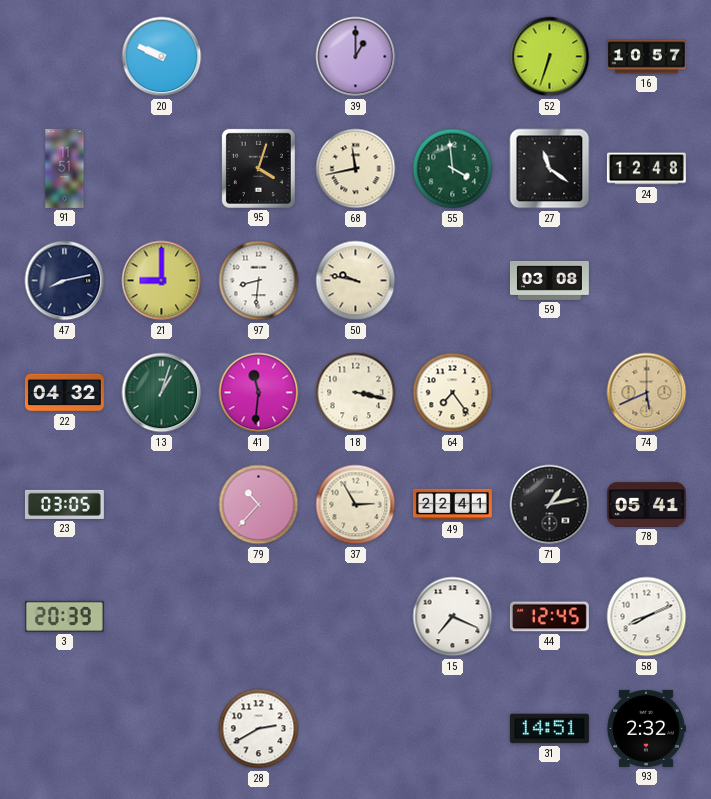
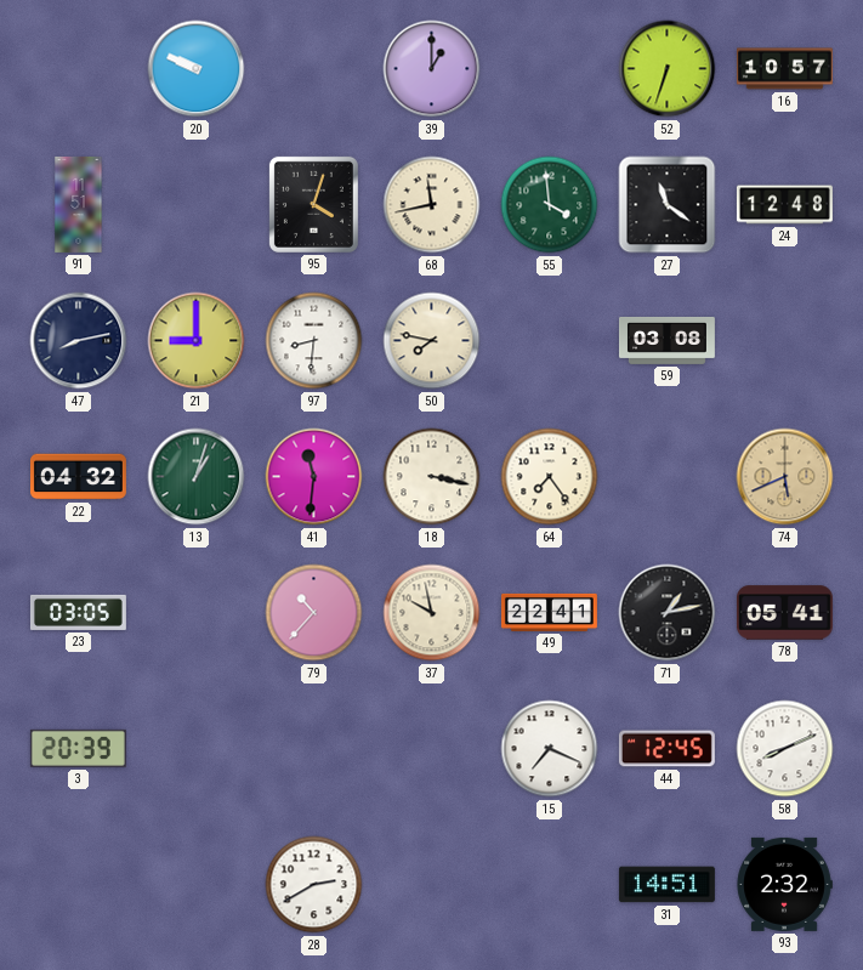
50: 9:47 -> 7:47
37: 2:55 -> 9:58
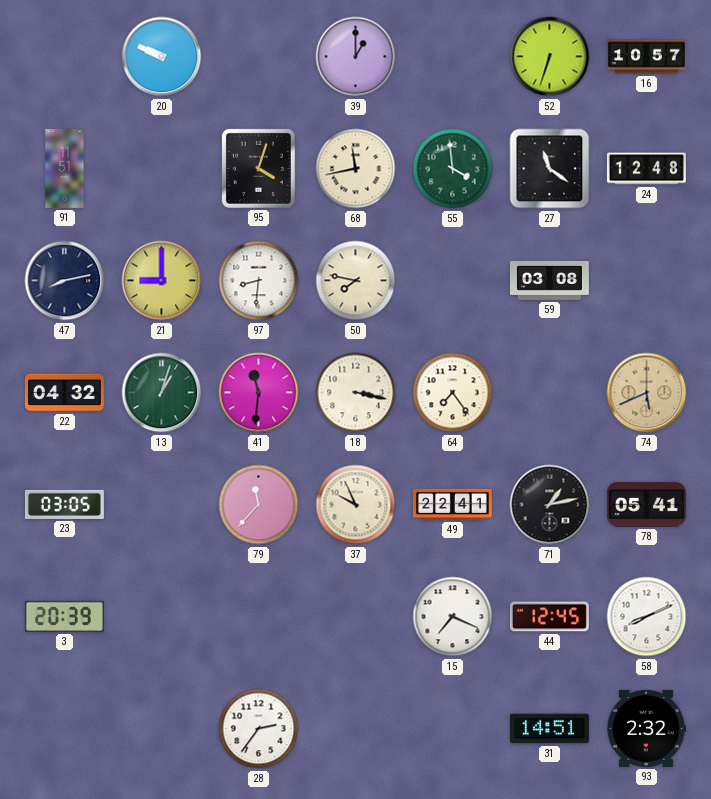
79: 10:37 -> 11:37
37: 9:58 -> 9:56
28: 2:40 -> 2:36
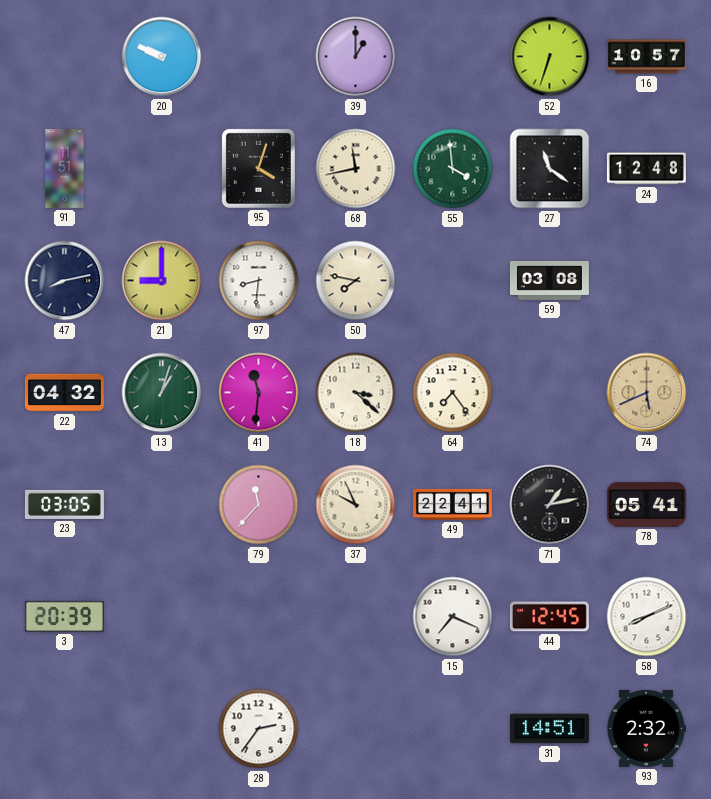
18: 3:17 -> 3:22
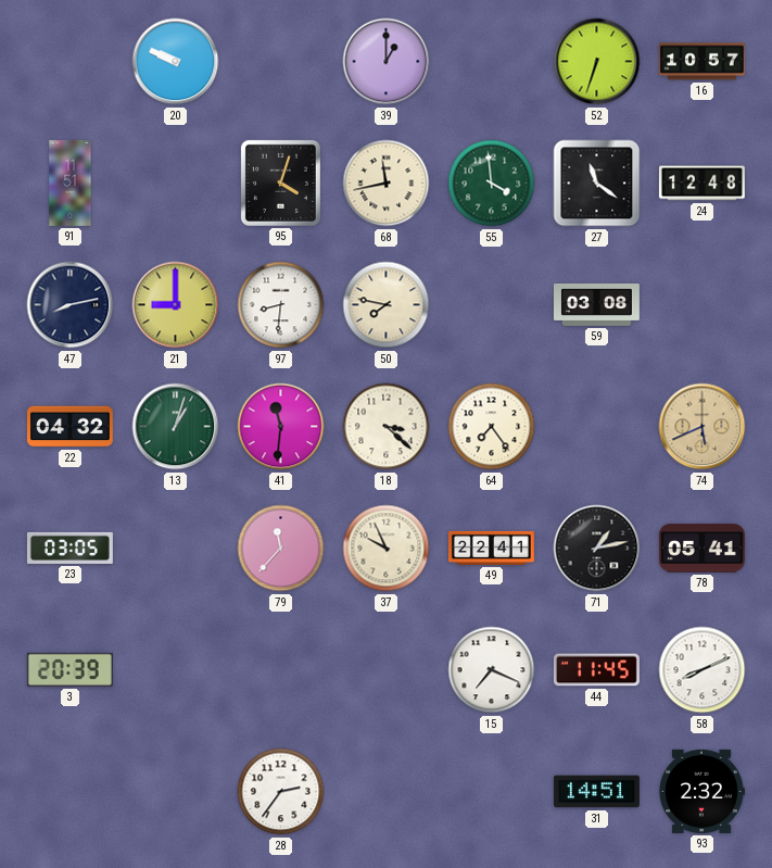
44: 12:45 -> 11:45
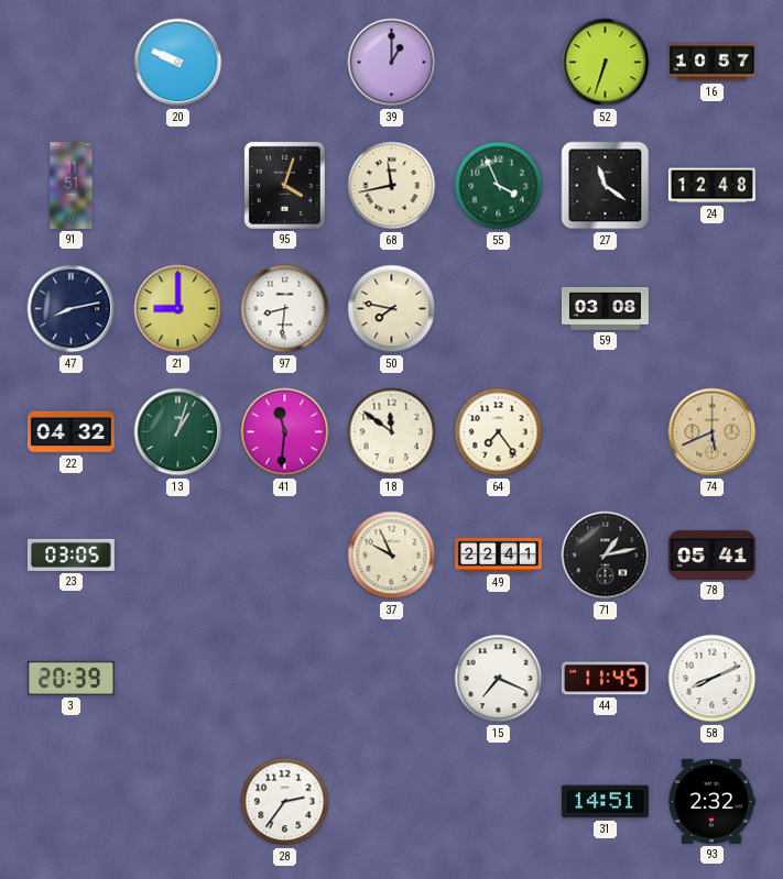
55: 3:59 -> 3:56
18: 3:22 -> 11:51
79: 11:37 -> none
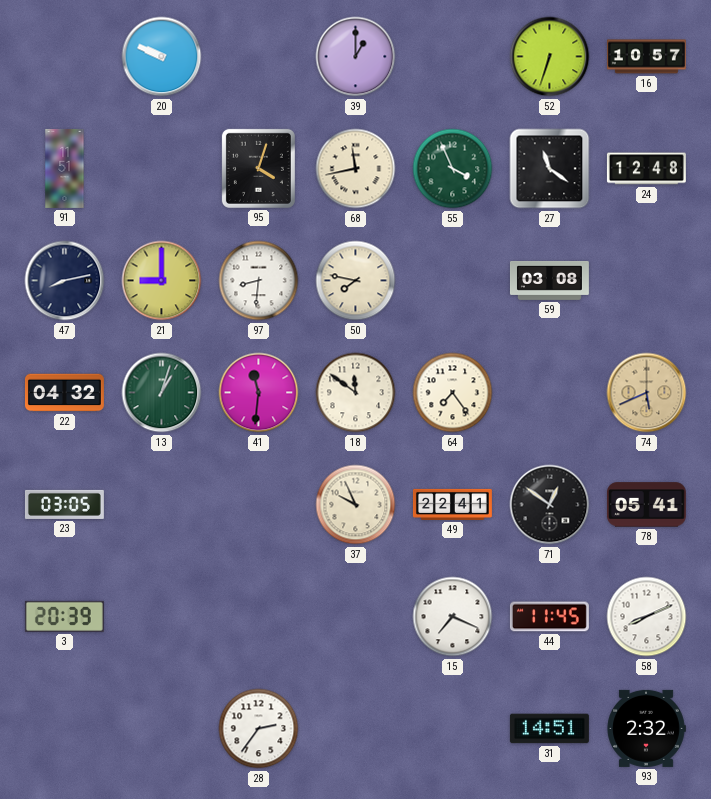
71: 1:13 -> 12:51
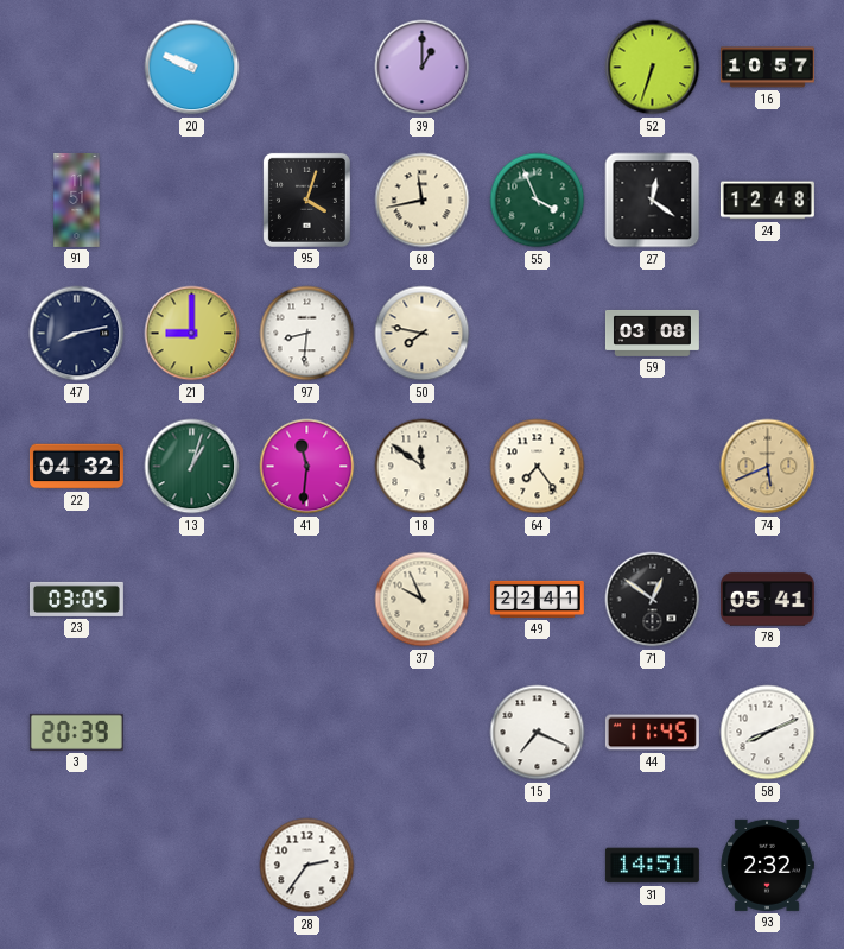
27: 11:21 -> 12:21
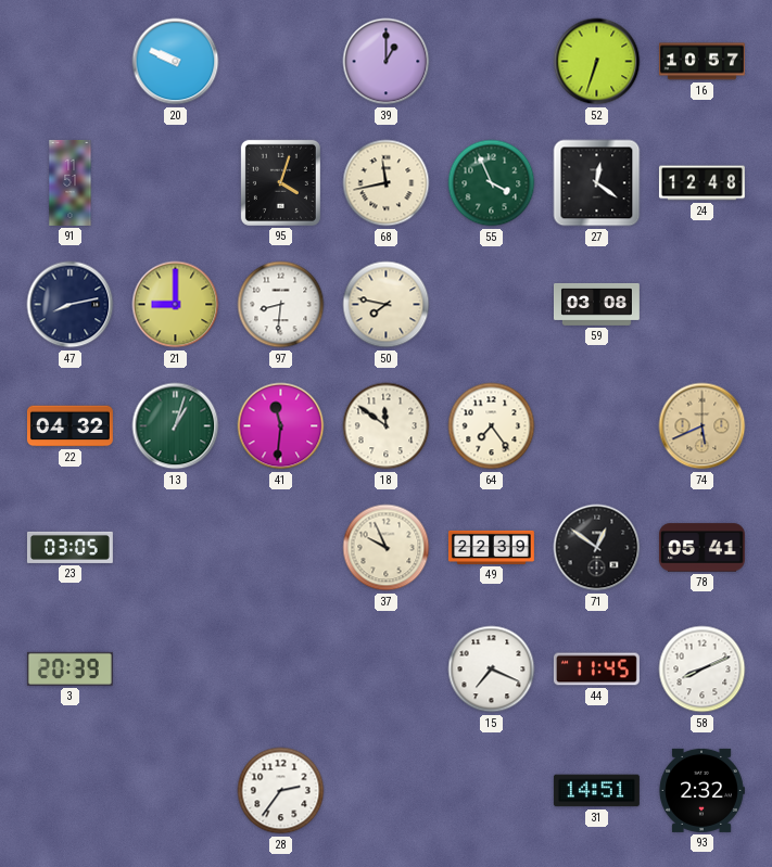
49: 22:41 -> 22:39
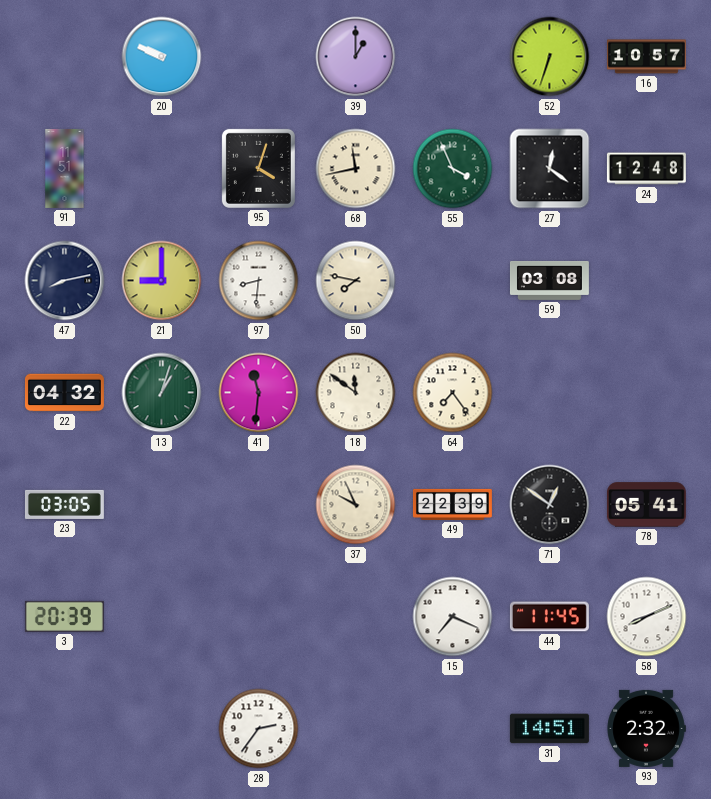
74: 5:41 -> none
